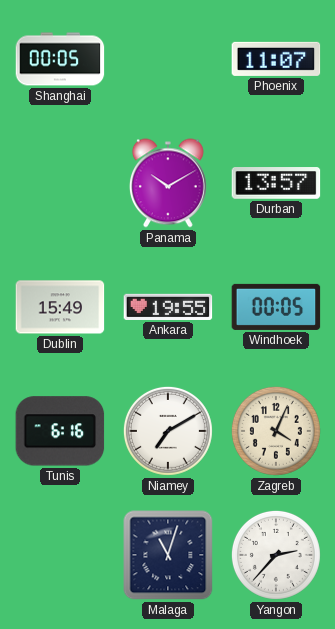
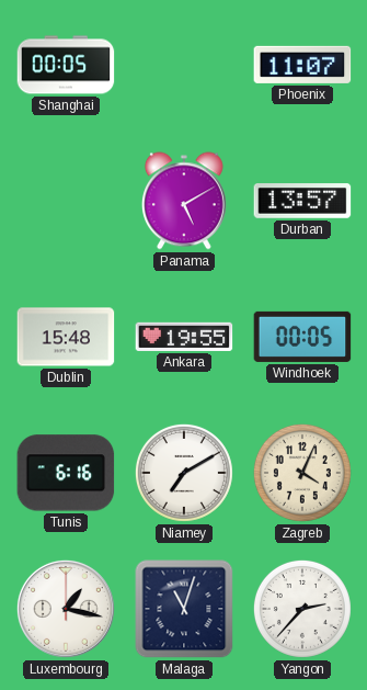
Panama: 10:10 -> 5:10
Dublin: 15:49 -> 15:48
Luxembourg: none -> 1:17
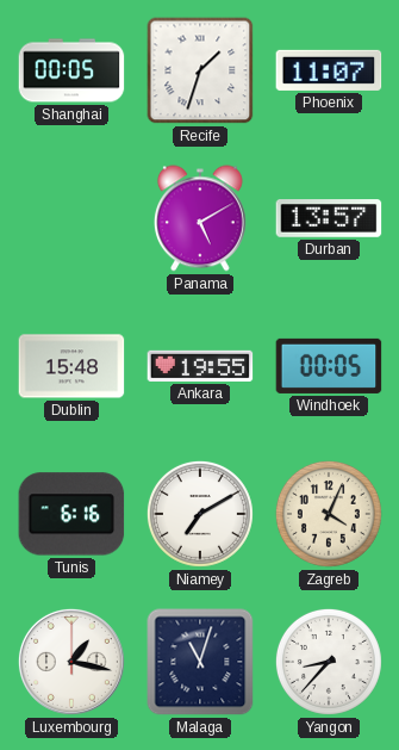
Recife: none -> 1:33
Yangon: 2:37 -> 8:37
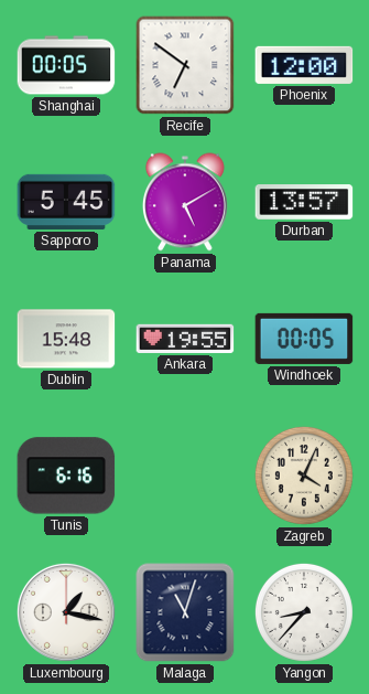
Recife: 1:33 -> 6:51
Phoenix: 11:07 -> 12:00
Sapporo: none -> 5:45
Niamey: 7:10 -> none
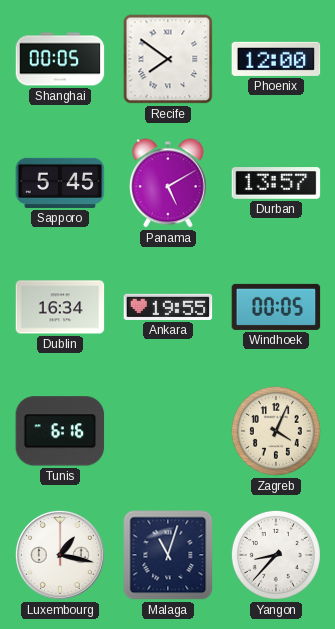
Recife: 6:51 -> 7:51
Dublin: 15:48 -> 16:34
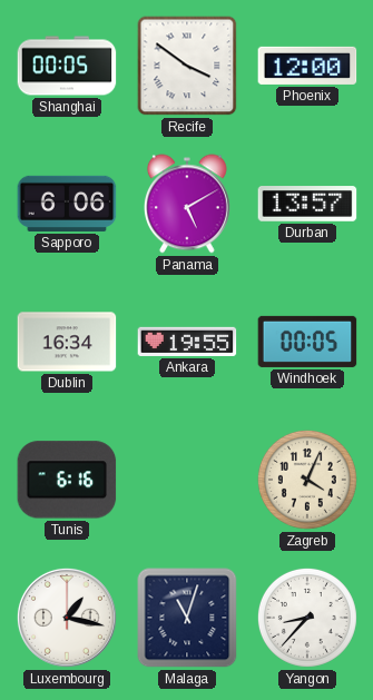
Recife: 7:51 -> 3:51
Sapporo: 5:45 -> 6:06
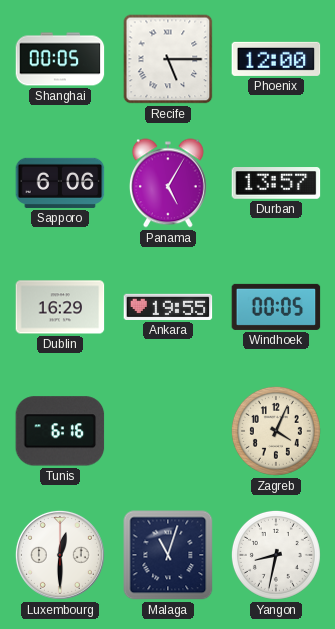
Recife: 3:51 -> 5:15
Panama: 5:10 -> 5:05
Dublin: 16:34 -> 16:29
Luxembourg: 1:17 -> 12:30
Yangon: 8:37 -> 8:32
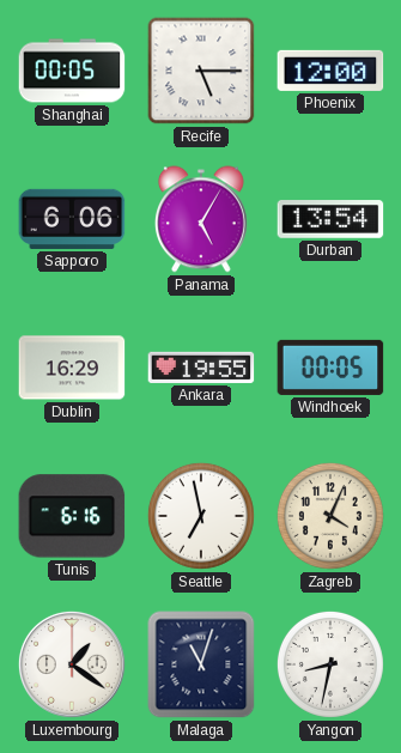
Durban: 13:57 -> 13:54
Seattle: none -> 6:58
Luxembourg: 12:30 -> 1:21
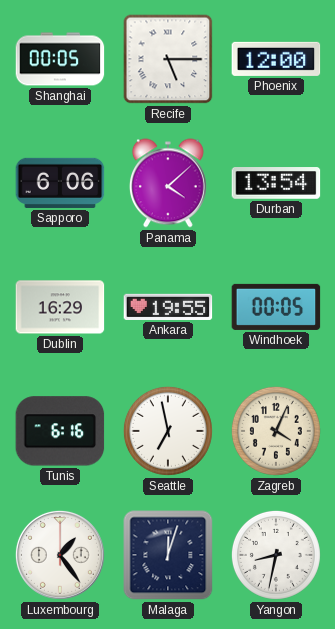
Panama: 5:05 -> 4:08
Luxembourg: 1:21 -> 1:24
Malaga: 11:03 -> 12:03
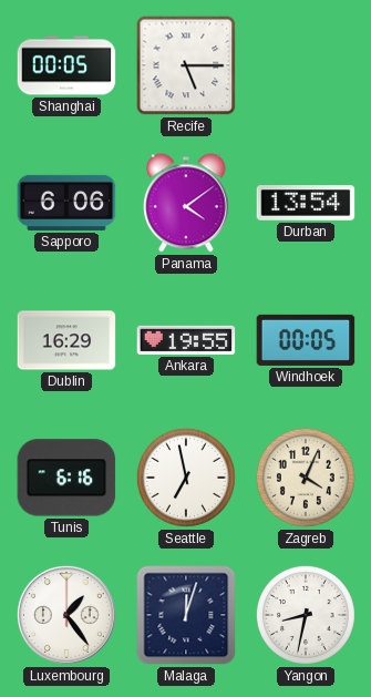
Phoenix: 12:00 -> none
Panama: 4:08 -> 4:09
